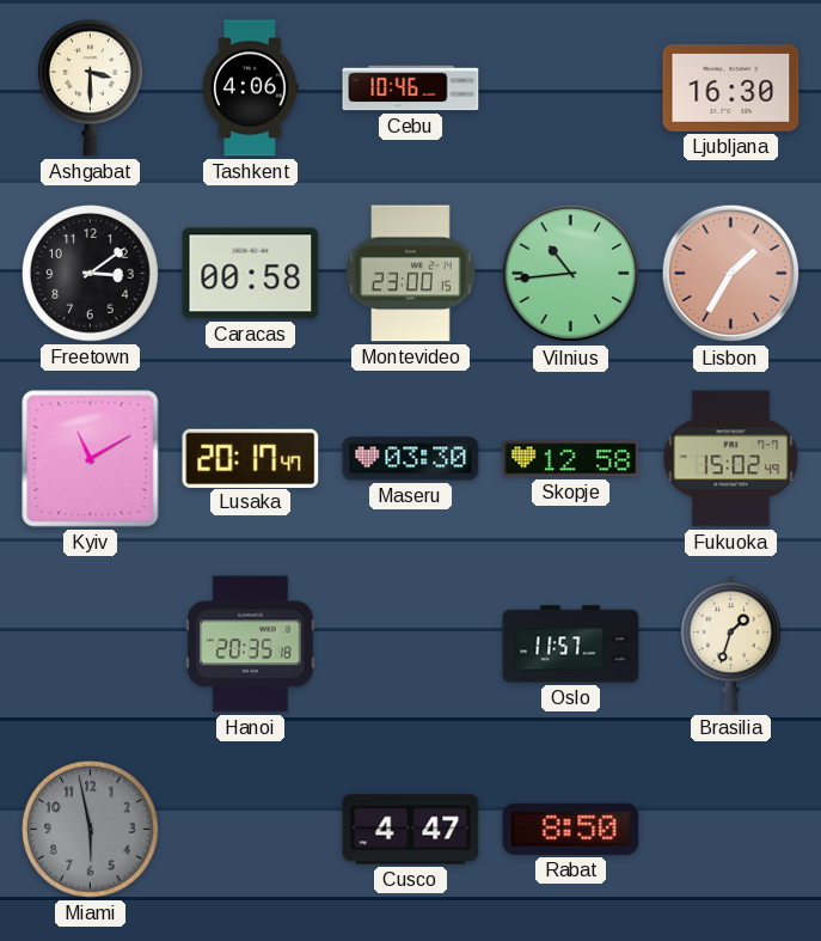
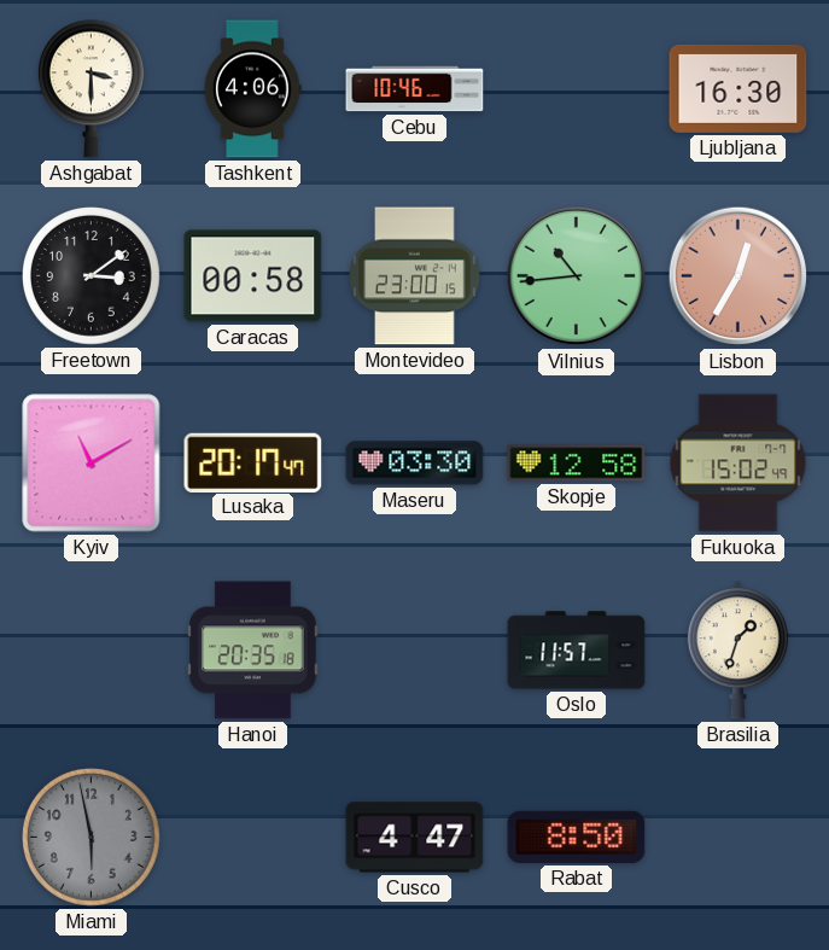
Lisbon: 1:35 -> 12:35
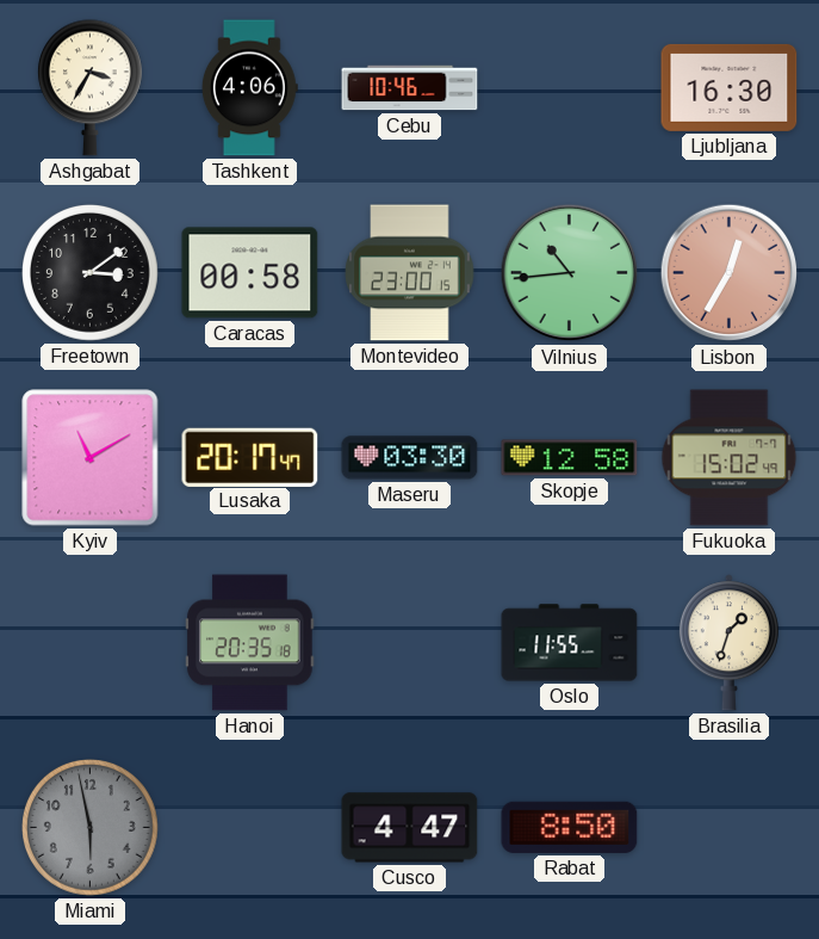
Ashgabat: 3:30 -> 3:35
Oslo: 11:57 -> 11:55
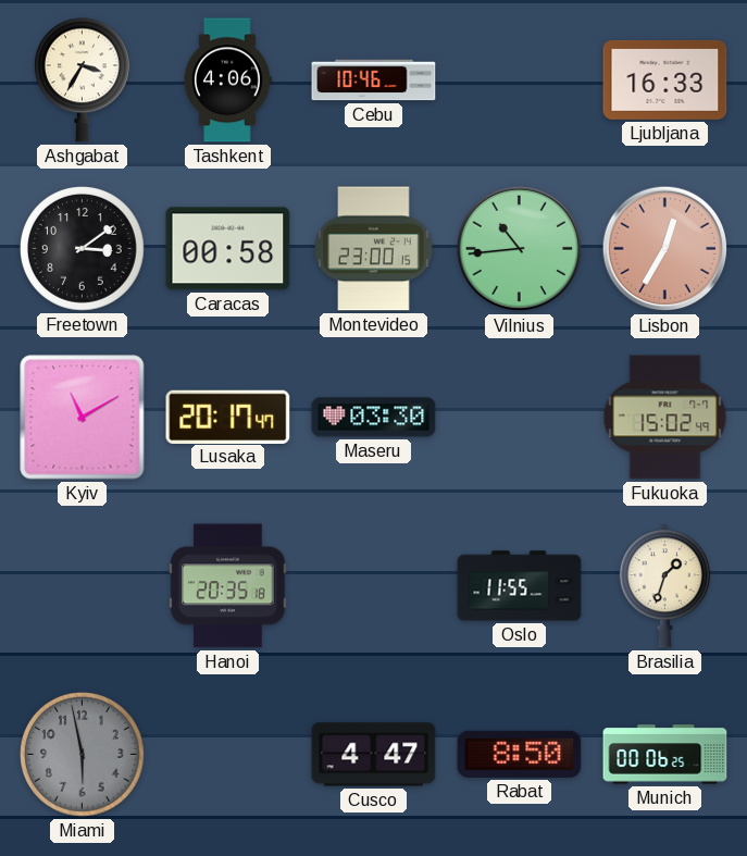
Ljubljana: 16:30 -> 16:33
Skopje: 12:58 -> none
Munich: none -> 00:06
